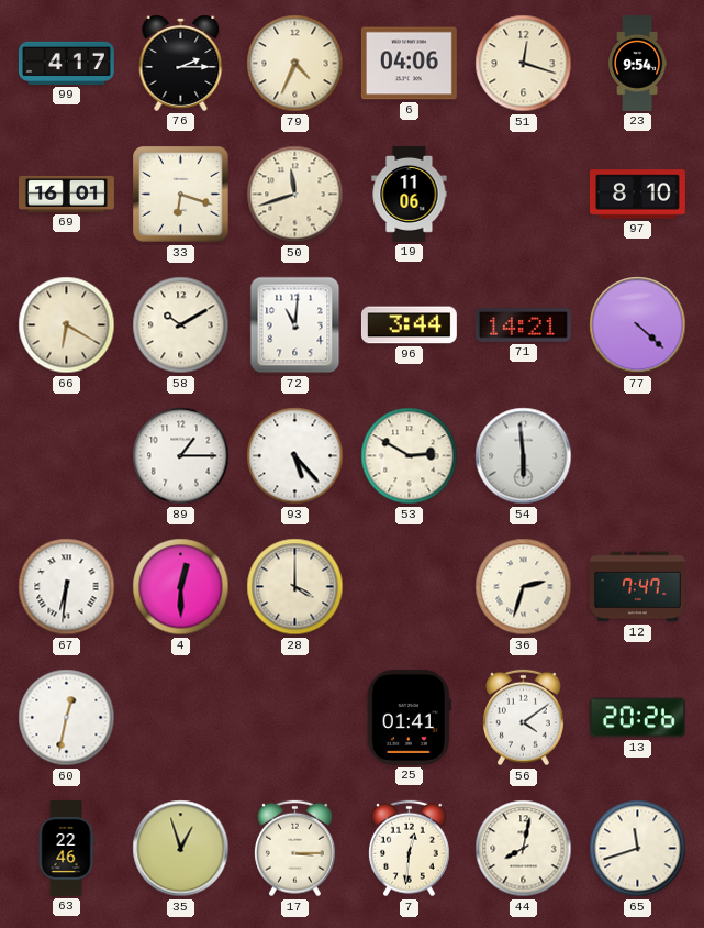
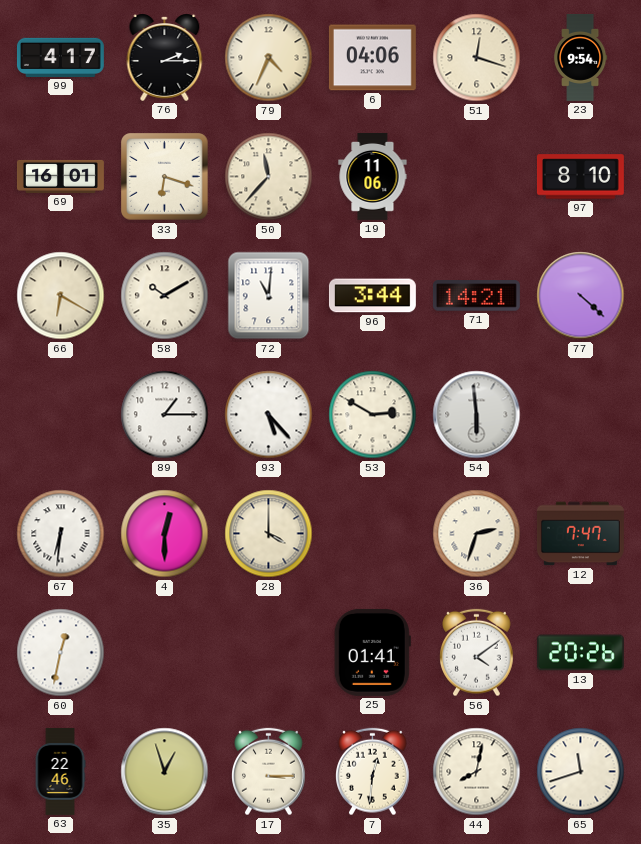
50: 11:42 -> 11:37
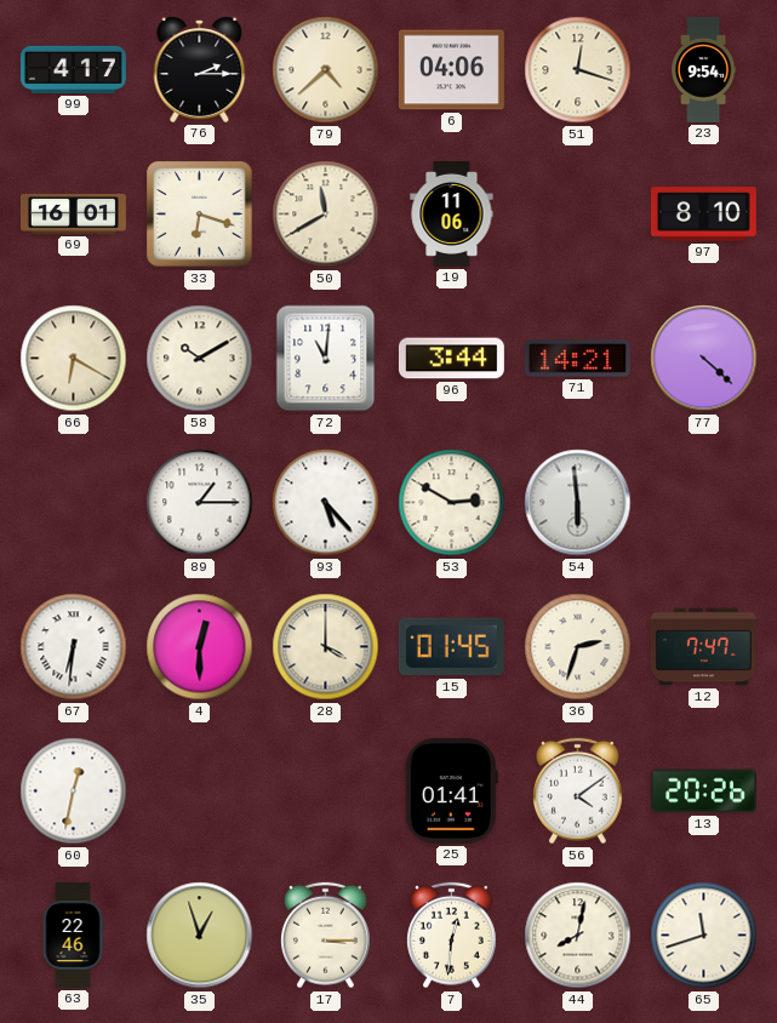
79: 4:34 -> 4:38
50: 11:37 -> 11:40
15: none -> 01:45
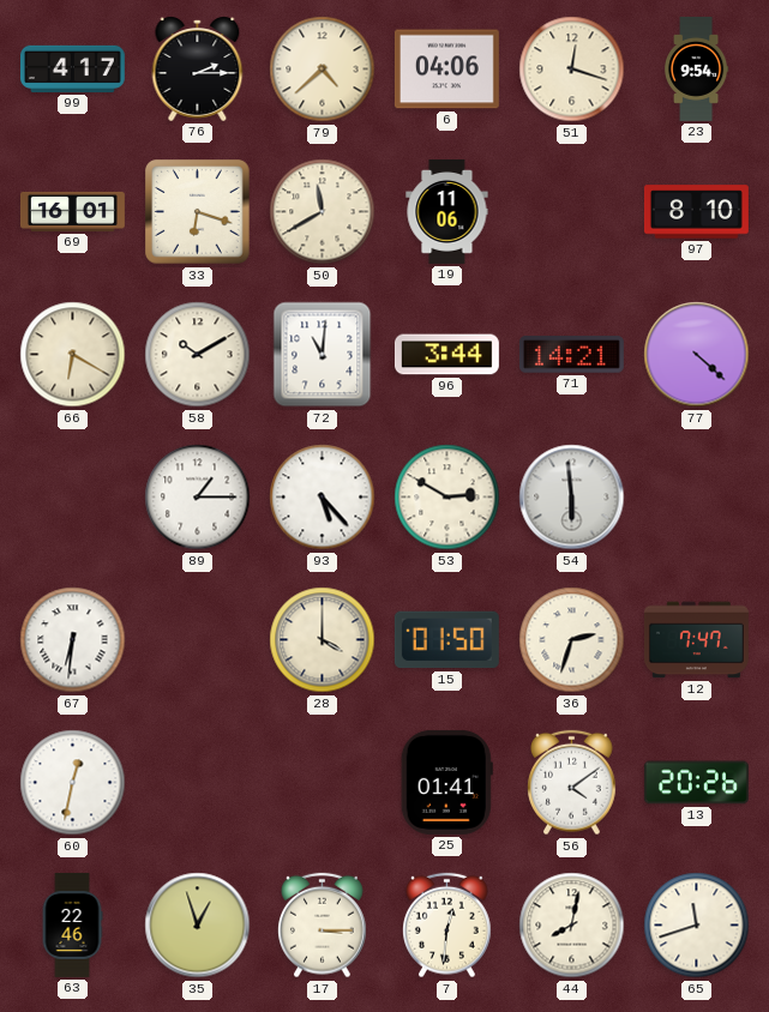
4: 12:30 -> none
15: 01:45 -> 01:50
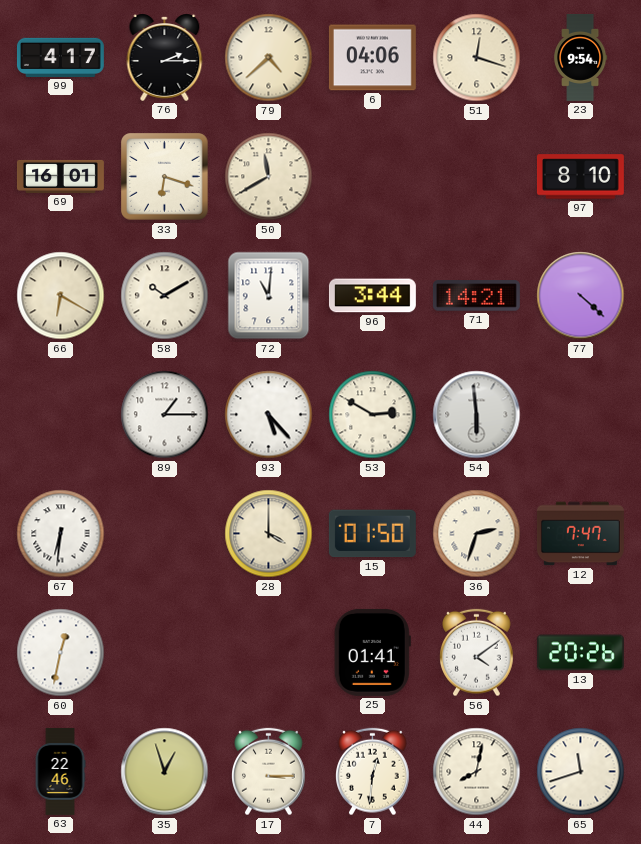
19: 11:06 -> none
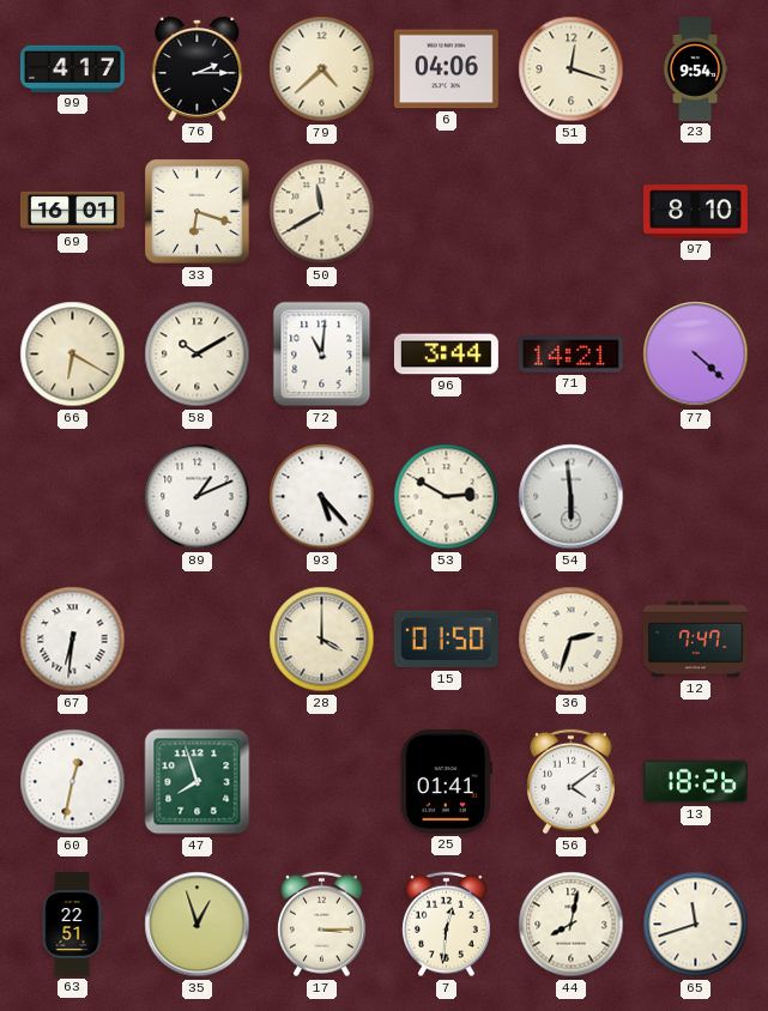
89: 1:15 -> 1:11
47: none -> 7:57
13: 20:26 -> 18:26
63: 22:46 -> 22:51
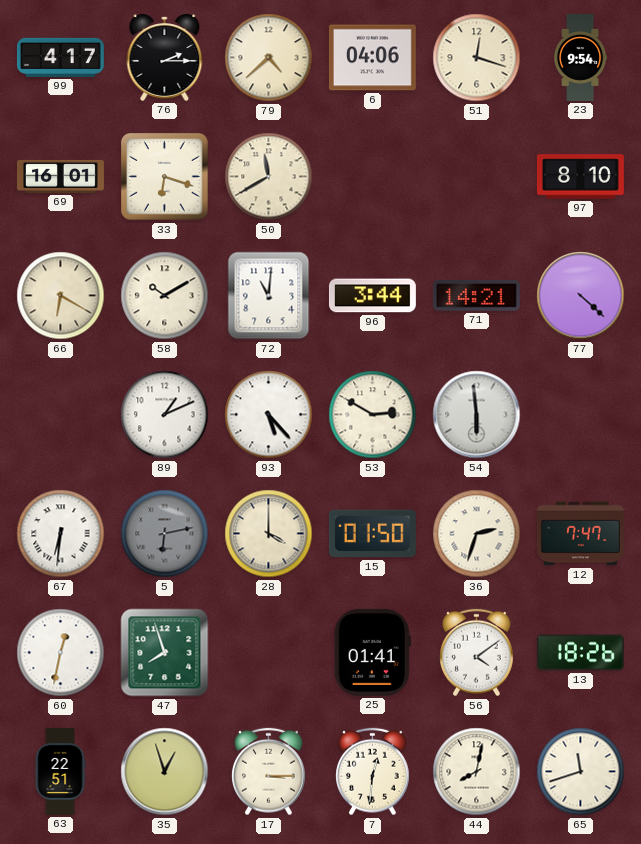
5: none -> 6:13
